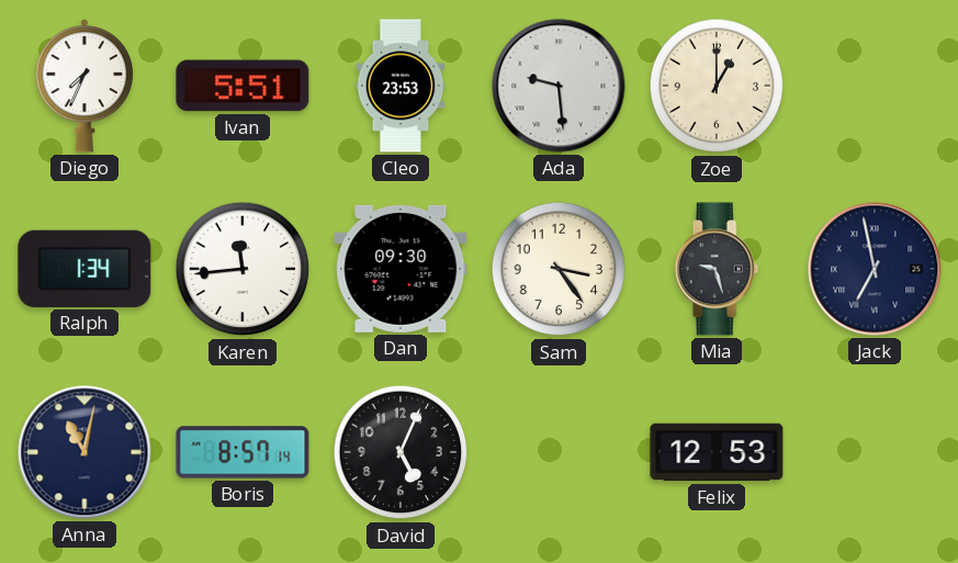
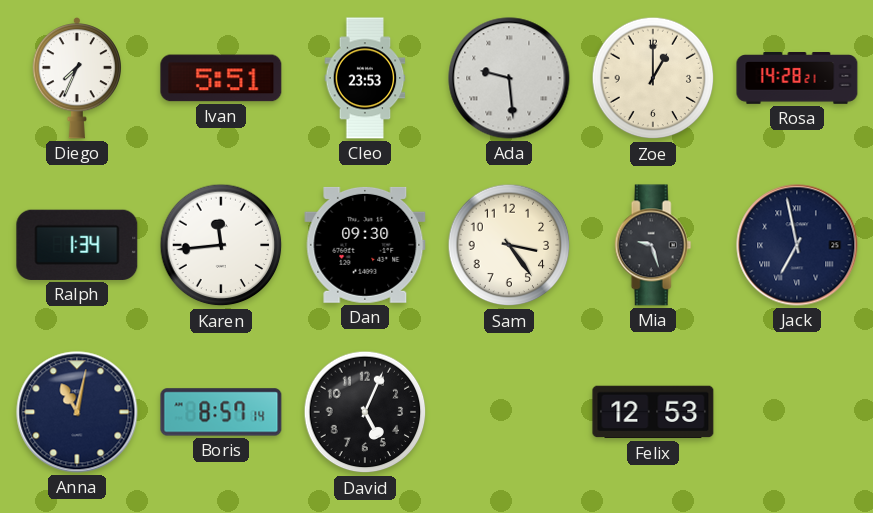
Rosa: none -> 14:28
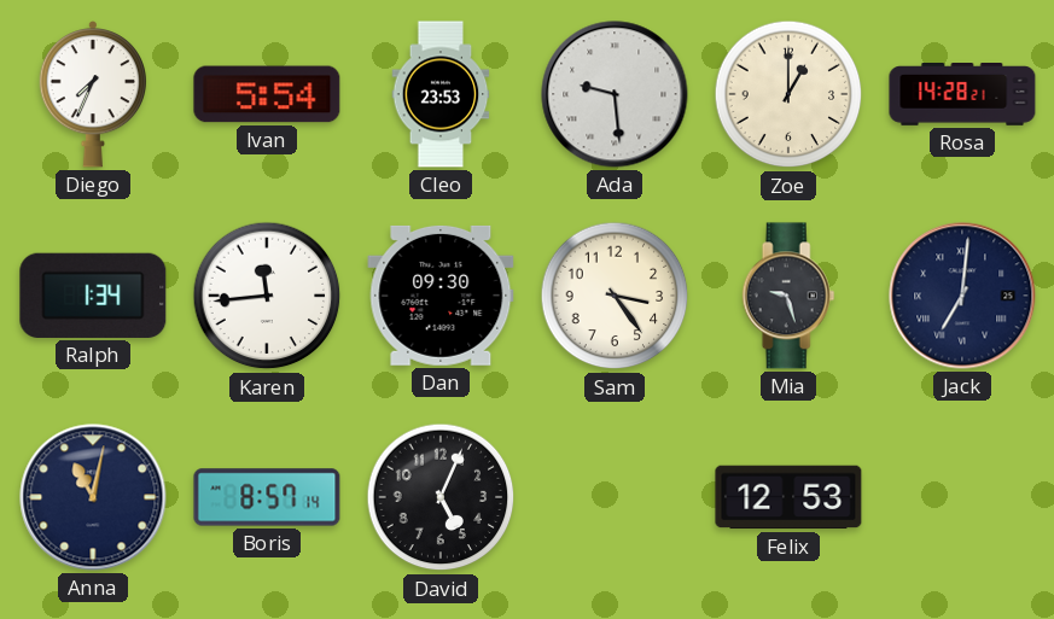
Ivan: 5:51 -> 5:54
Jack: 6:58 -> 7:01
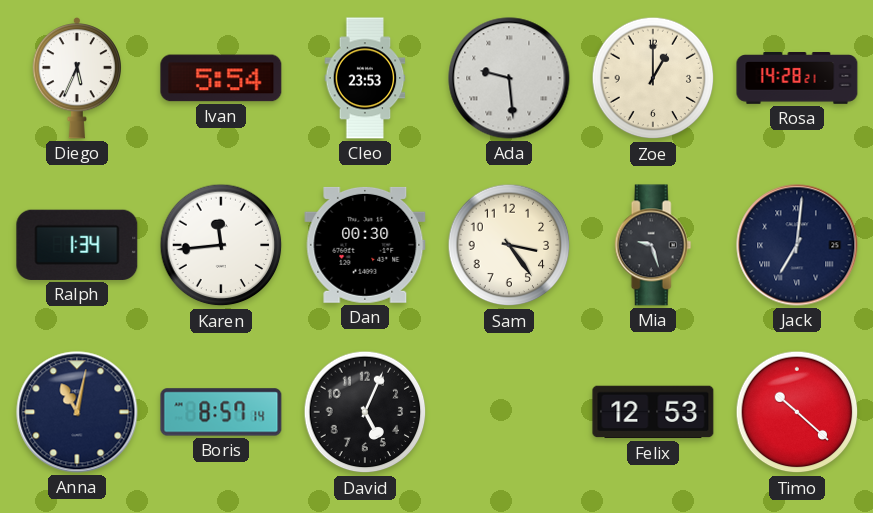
Diego: 7:34 -> 5:34
Dan: 09:30 -> 00:30
Timo: none -> 10:22
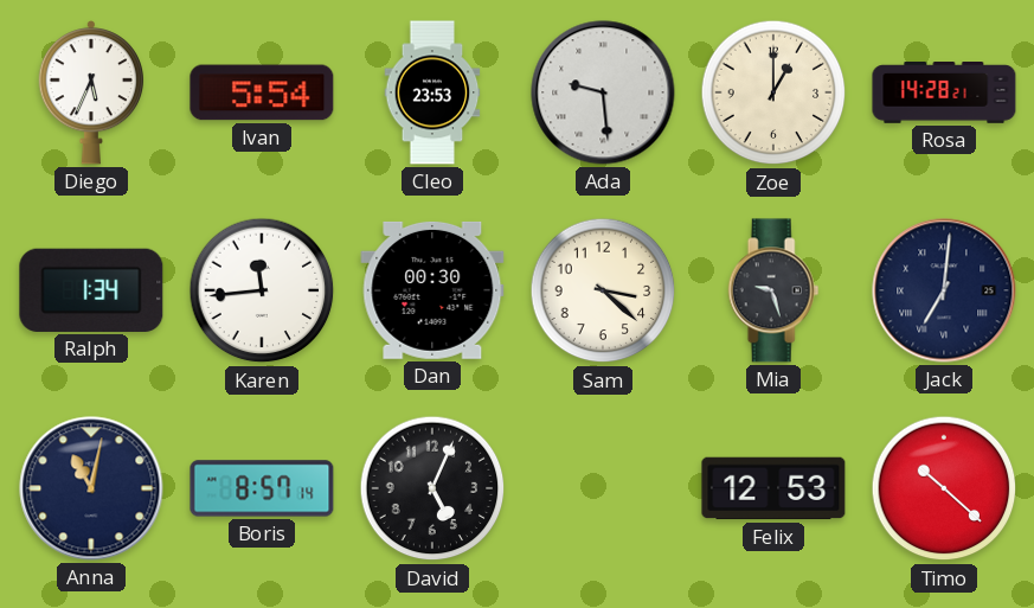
Sam: 3:24 -> 3:22
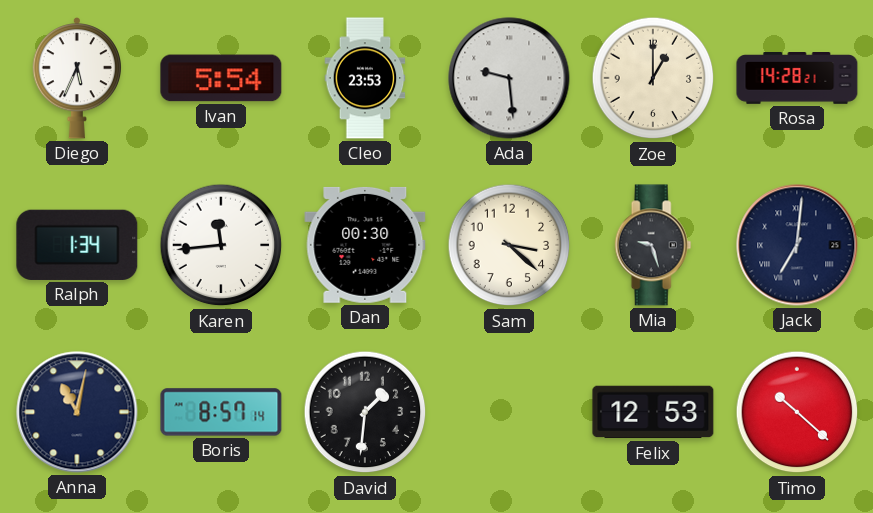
David: 5:04 -> 1:31
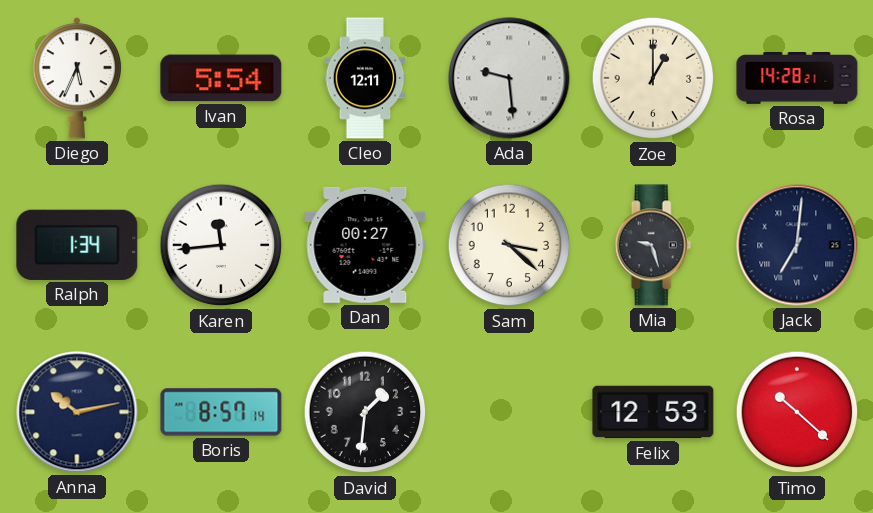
Cleo: 23:53 -> 12:11
Dan: 00:30 -> 00:27
Anna: 11:02 -> 10:13
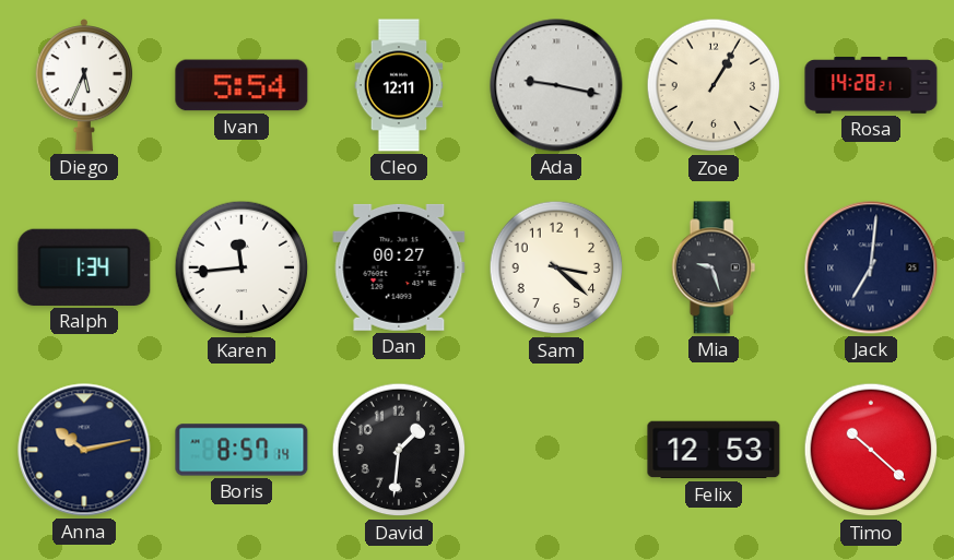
Ada: 9:29 -> 9:17
Zoe: 1:00 -> 1:05
